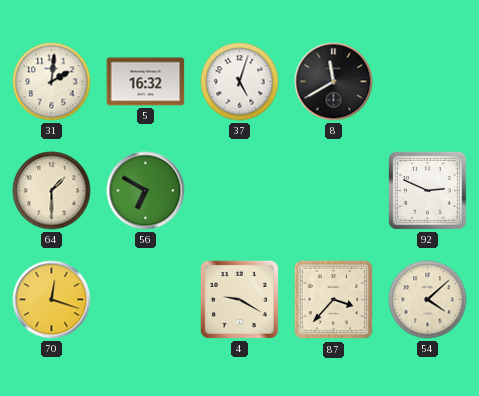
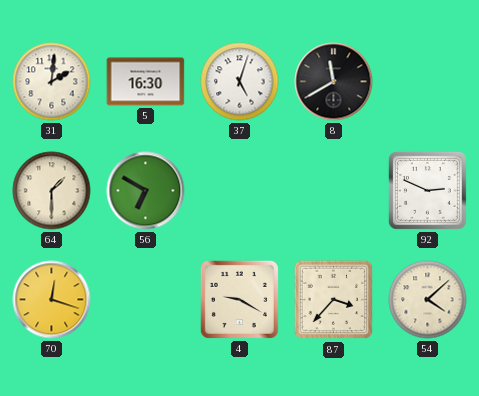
5: 16:32 -> 16:30
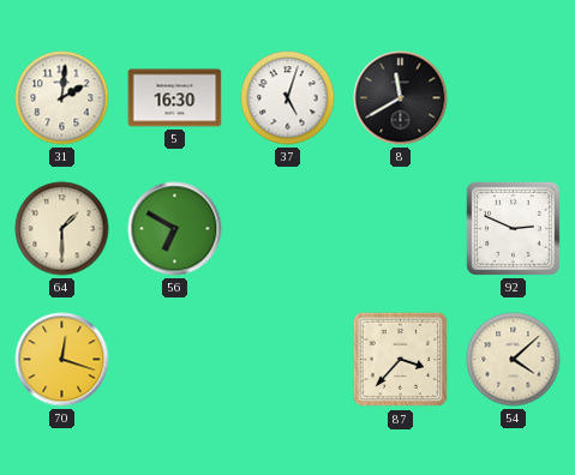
4: 9:20 -> none
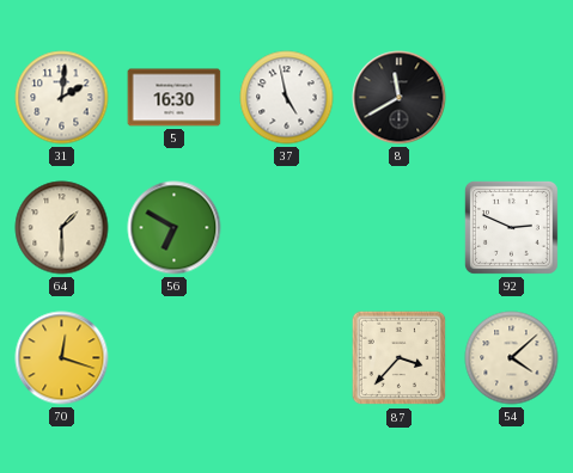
37: 5:03 -> 4:58
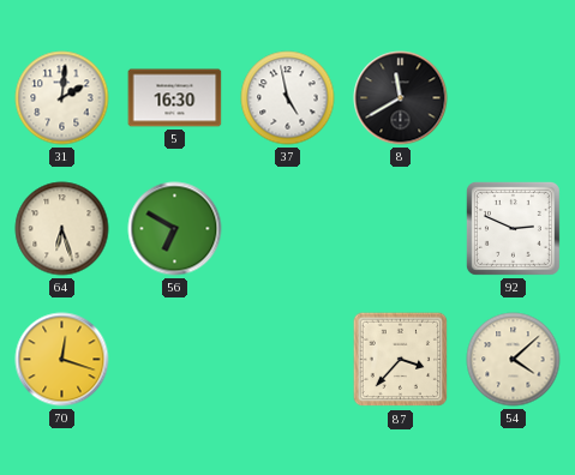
64: 1:30 -> 6:27
